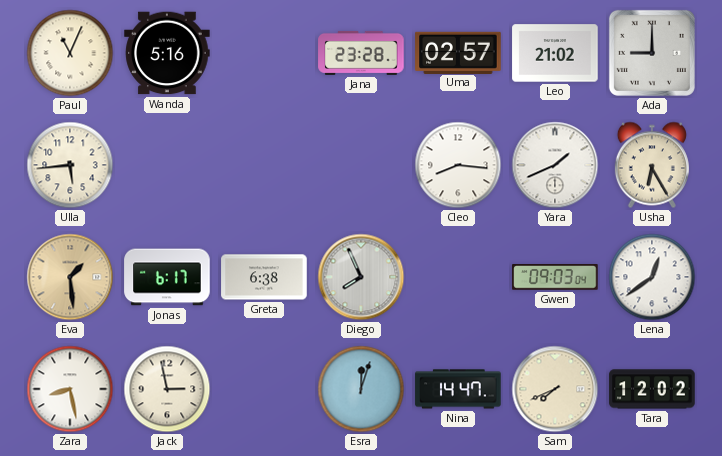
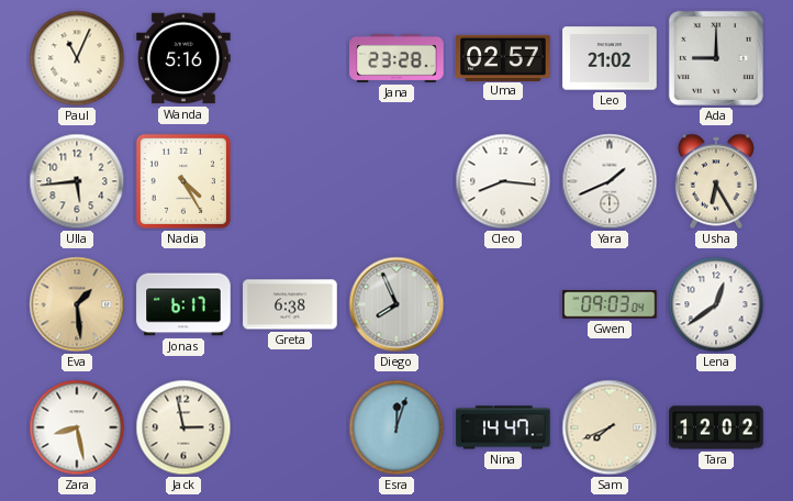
Nadia: none -> 4:25
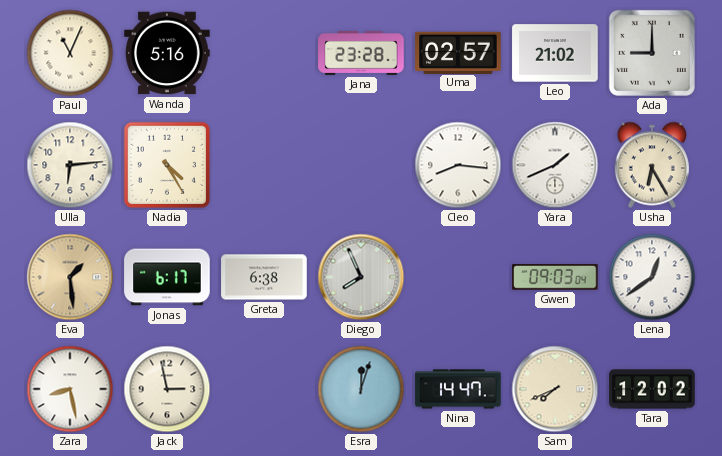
Ulla: 5:44 -> 6:14
